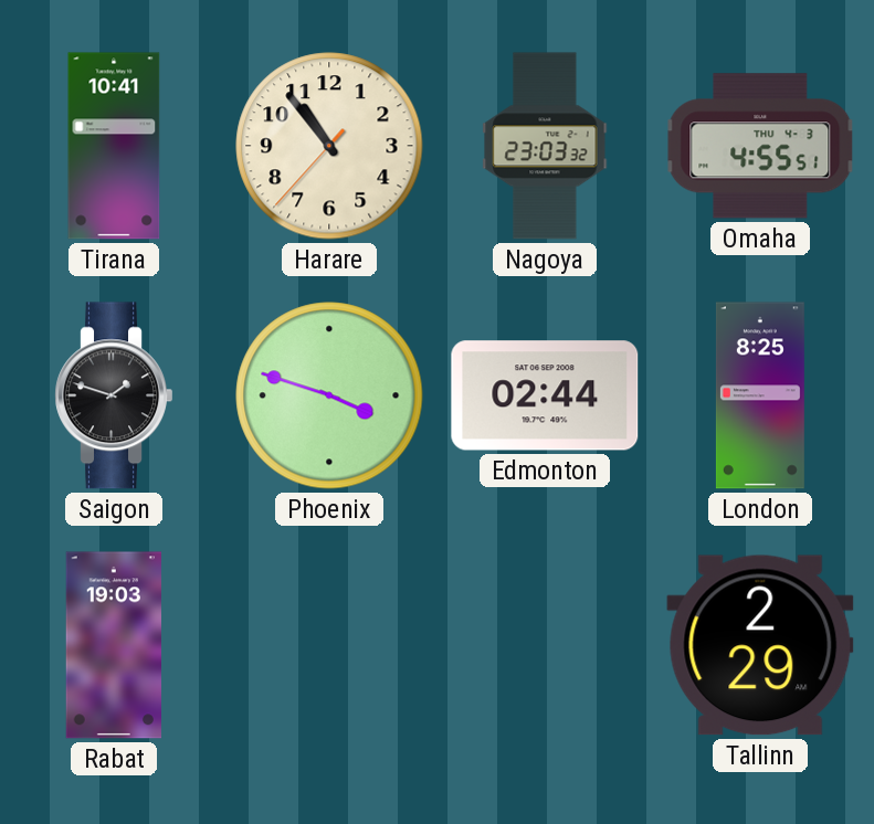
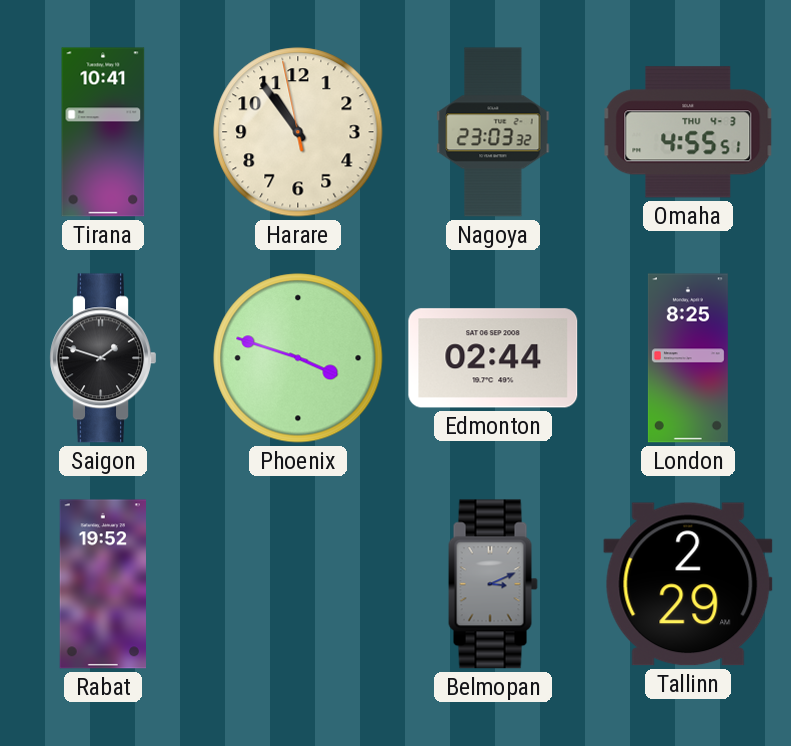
Harare: 10:53:37 -> 10:53:58
Rabat: 19:03 -> 19:52
Belmopan: none -> 3:11
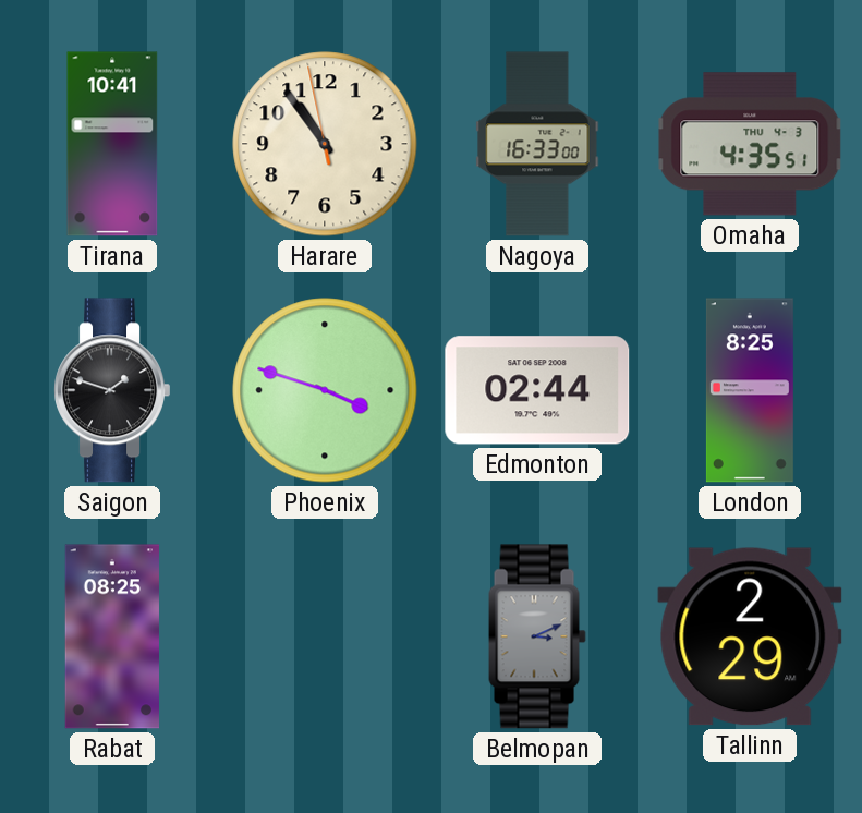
Nagoya: 23:03 -> 16:33
Omaha: 4:55 -> 4:35
Rabat: 19:52 -> 08:25
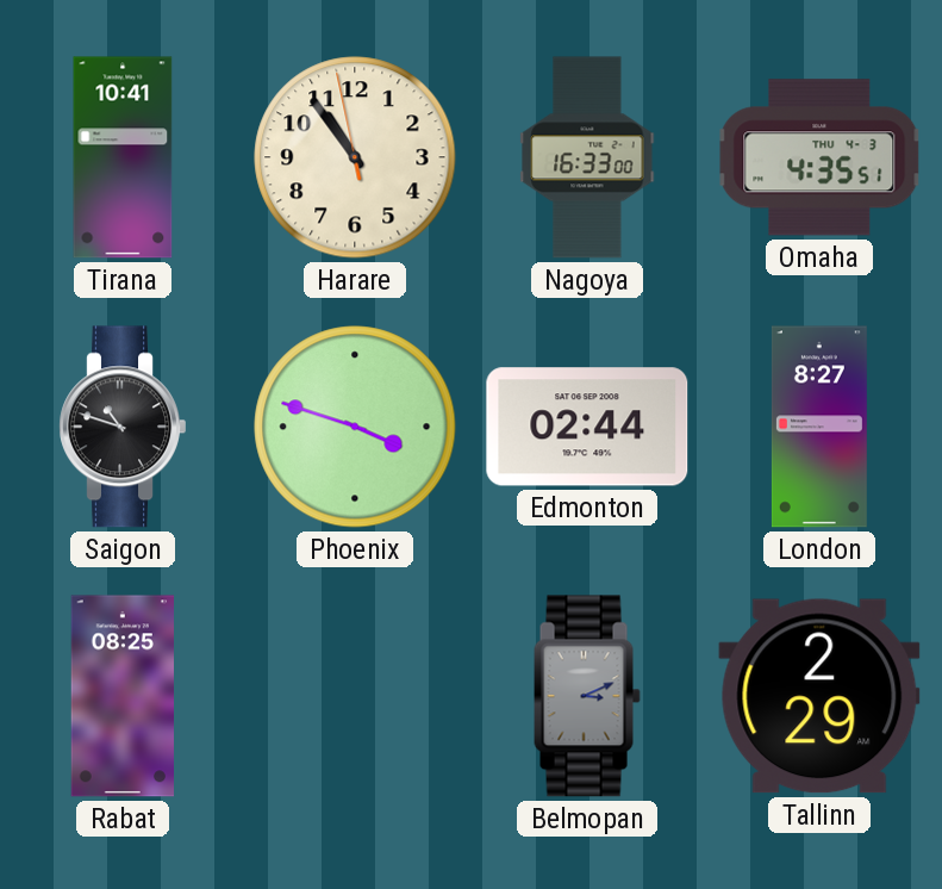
Saigon: 1:48 -> 10:48
London: 8:25 -> 8:27
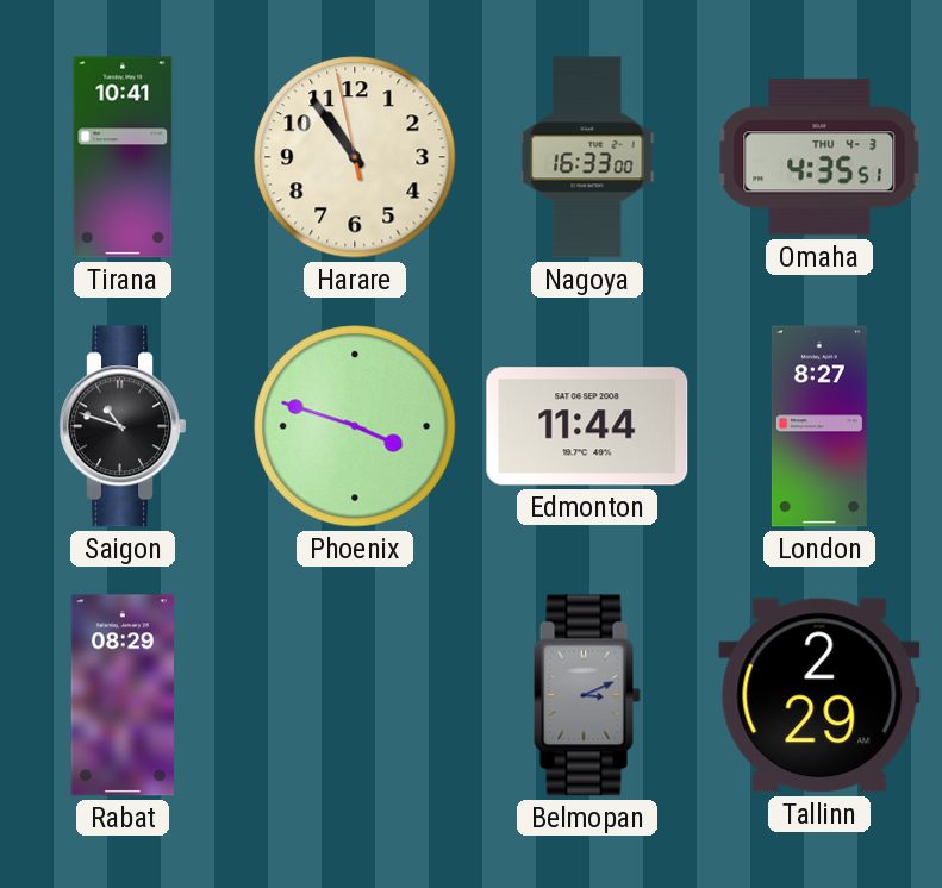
Edmonton: 02:44 -> 11:44
Rabat: 08:25 -> 08:29
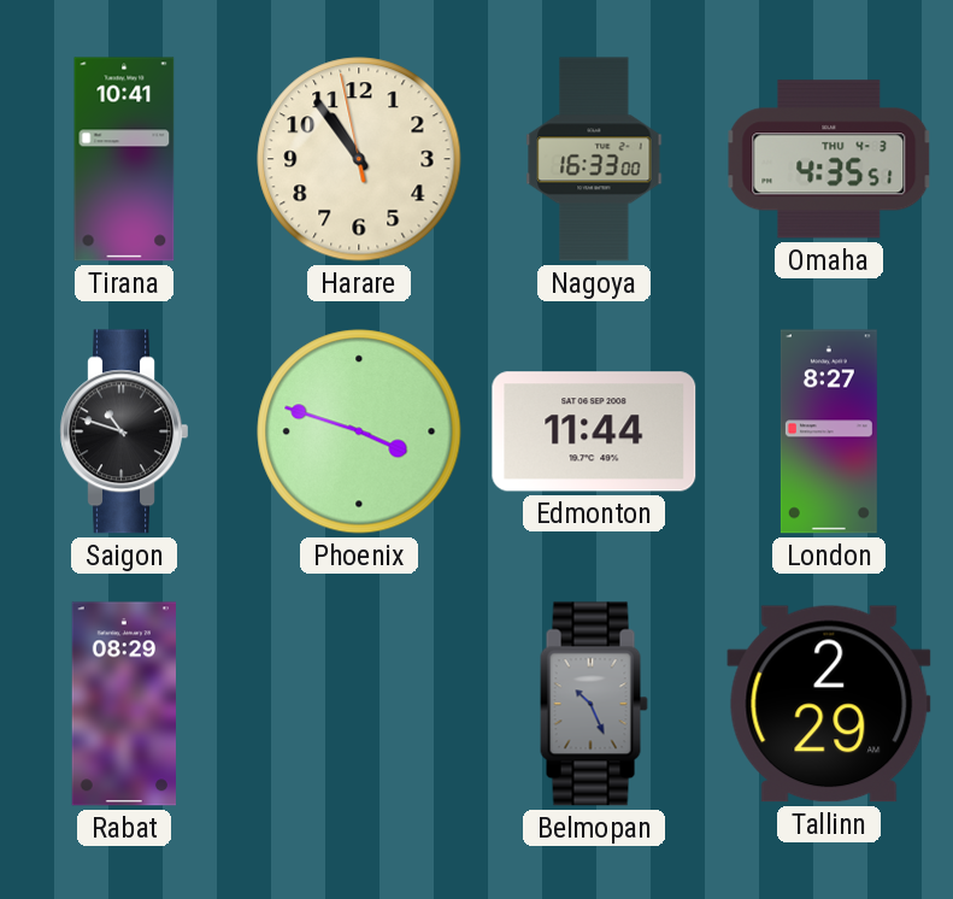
Belmopan: 3:11 -> 10:26
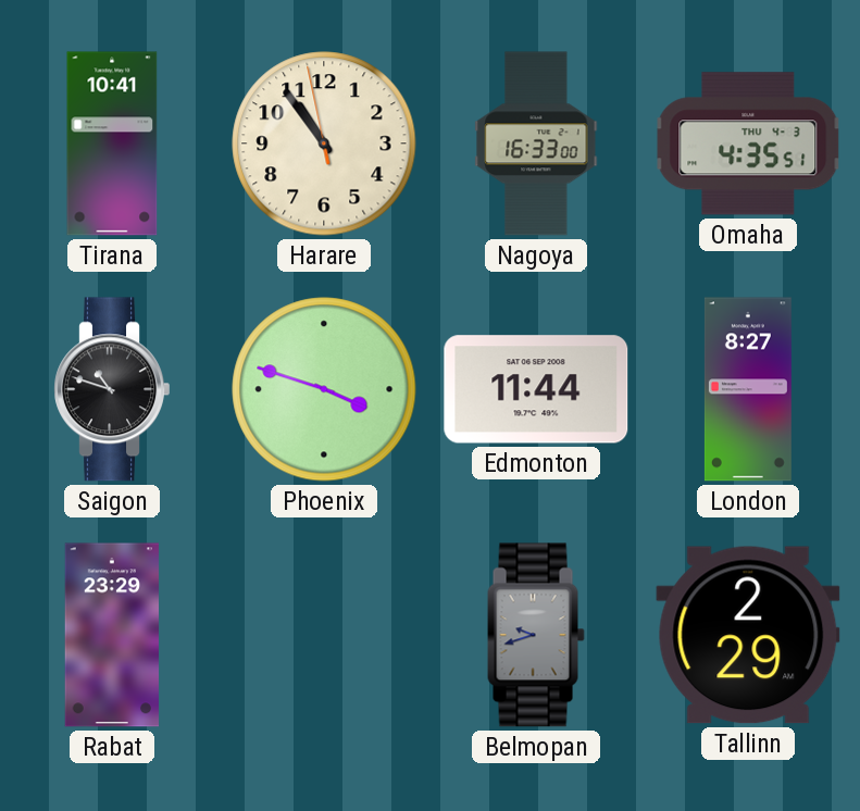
Rabat: 08:29 -> 23:29
Belmopan: 10:26 -> 9:42
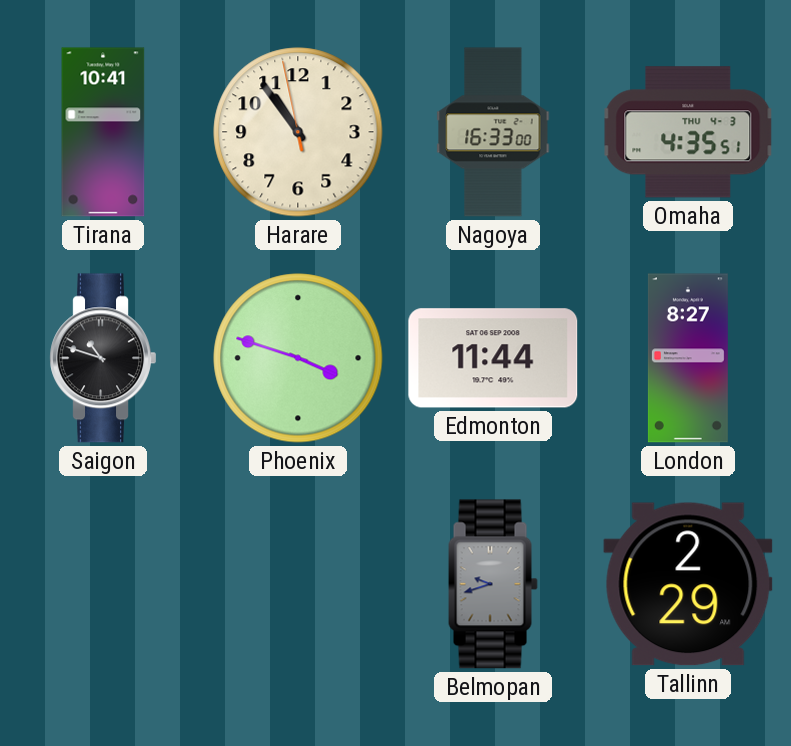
Rabat: 23:29 -> none
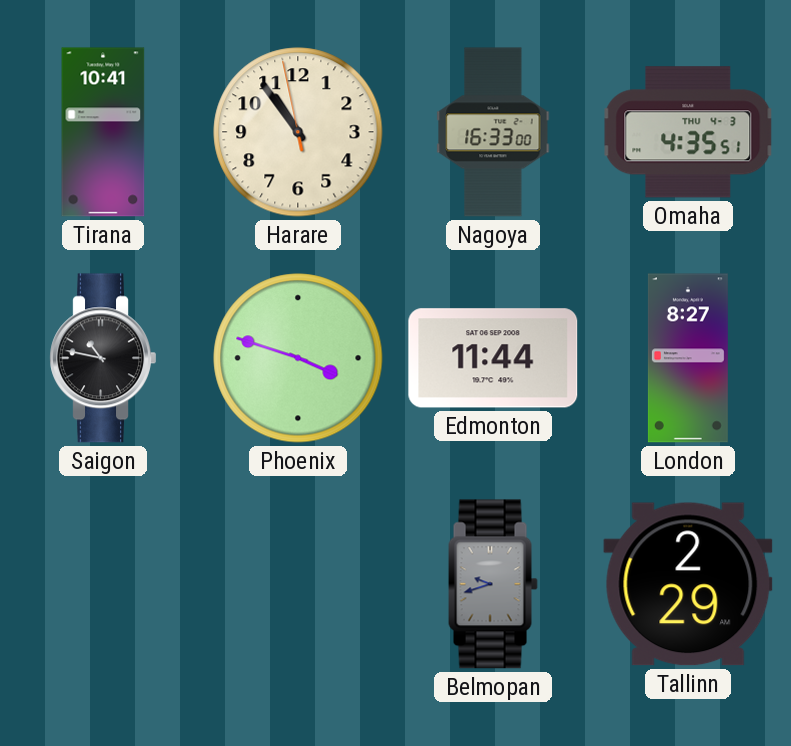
Saigon: 10:48 -> 10:47
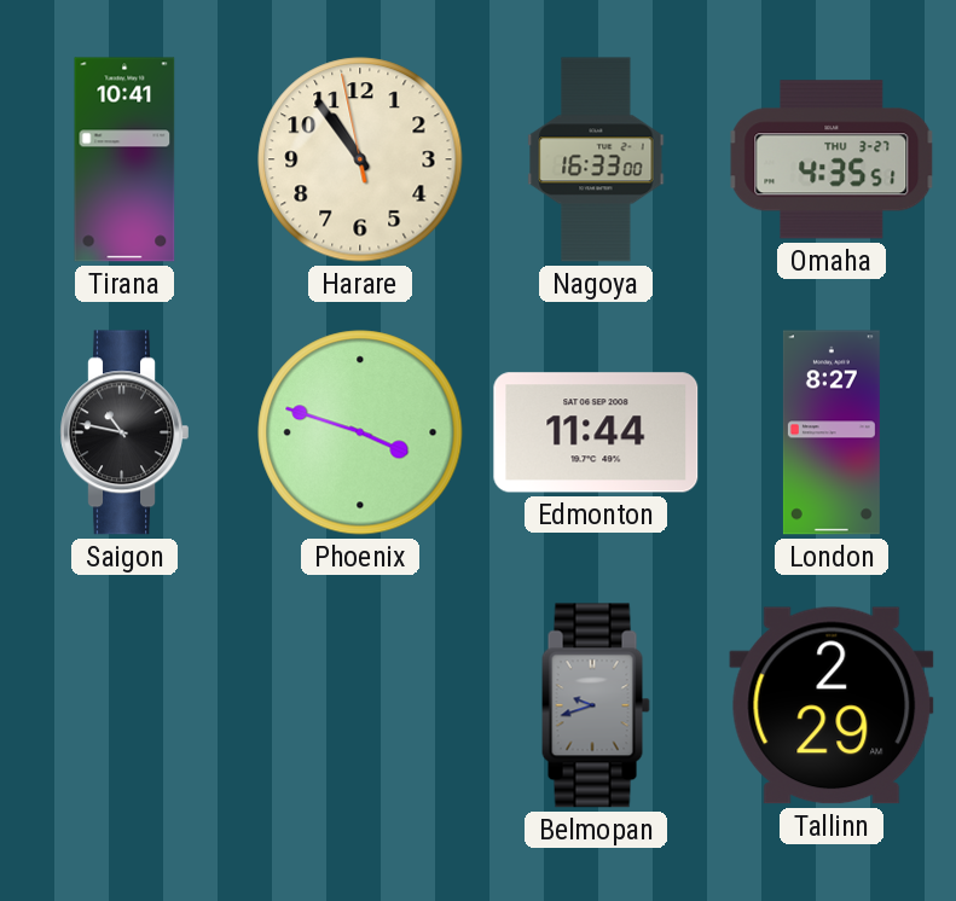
Omaha date: THU 4-3 -> THU 3-27
